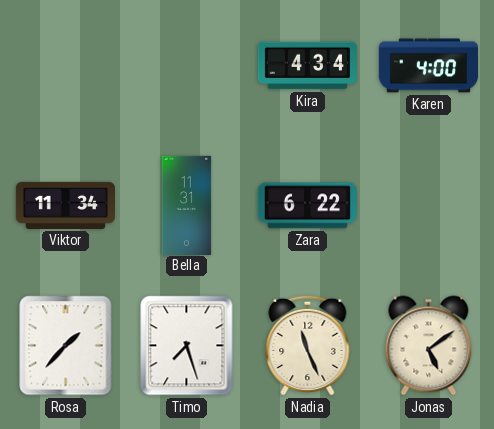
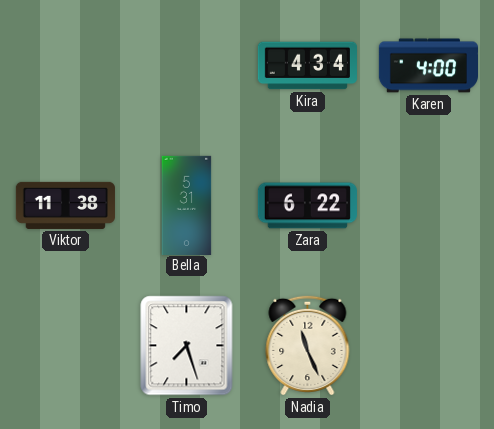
Viktor: 11:34 -> 11:38
Bella: 11:31 -> 5:31
Rosa: 1:37 -> none
Jonas: 5:09 -> none
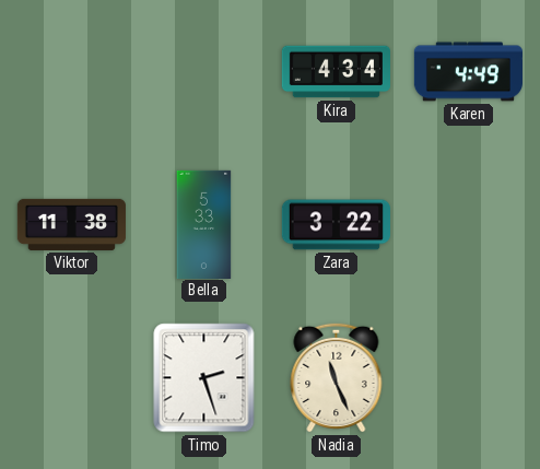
Karen: 4:00 -> 4:49
Bella: 5:31 -> 5:33
Zara: 6:22 -> 3:22
Timo: 7:27 -> 2:27
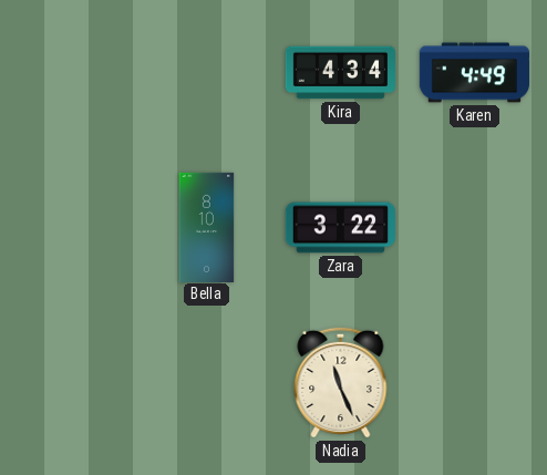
Viktor: 11:38 -> none
Bella: 5:33 -> 8:10
Timo: 2:27 -> none
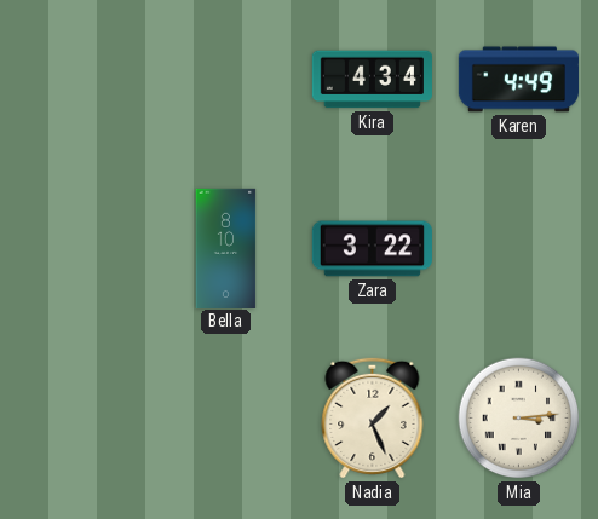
Nadia: 11:26 -> 1:26
Mia: none -> 3:14
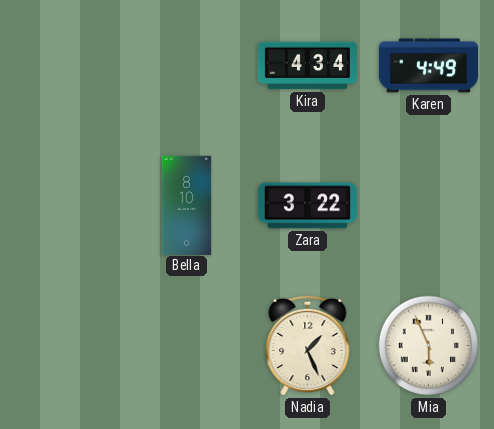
Mia: 3:14 -> 5:56
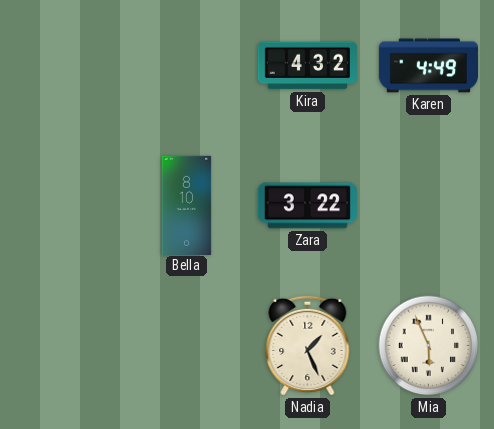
Kira: 4:34 -> 4:32
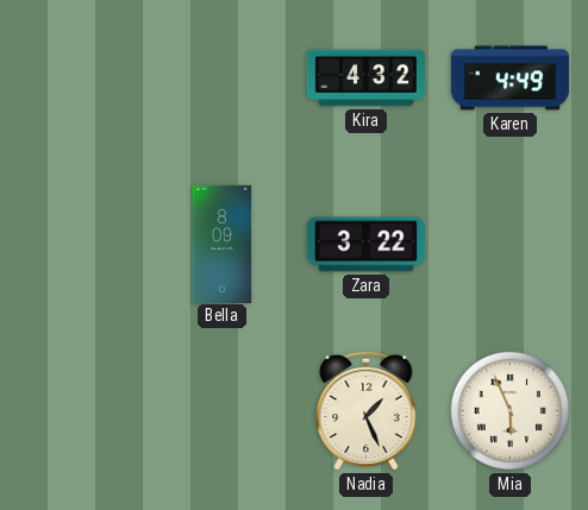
Bella: 8:10 -> 8:09
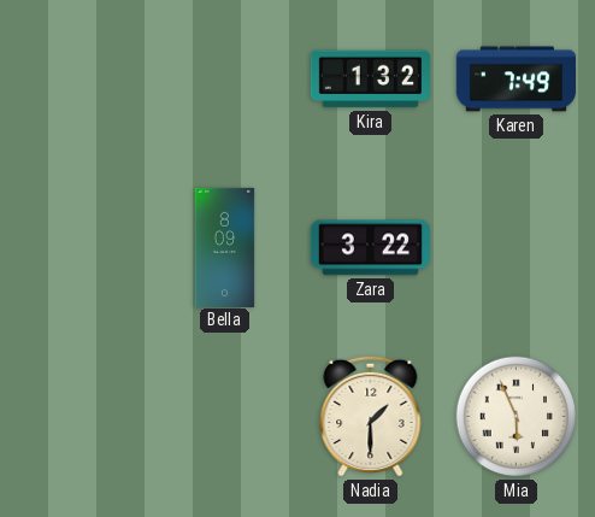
Kira: 4:32 -> 1:32
Karen: 4:49 -> 7:49
Nadia: 1:26 -> 1:30
